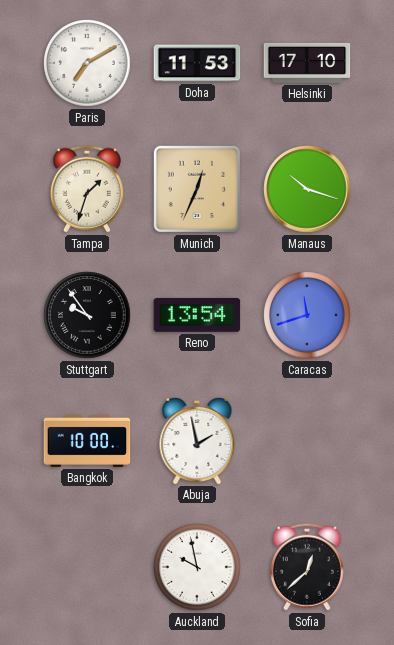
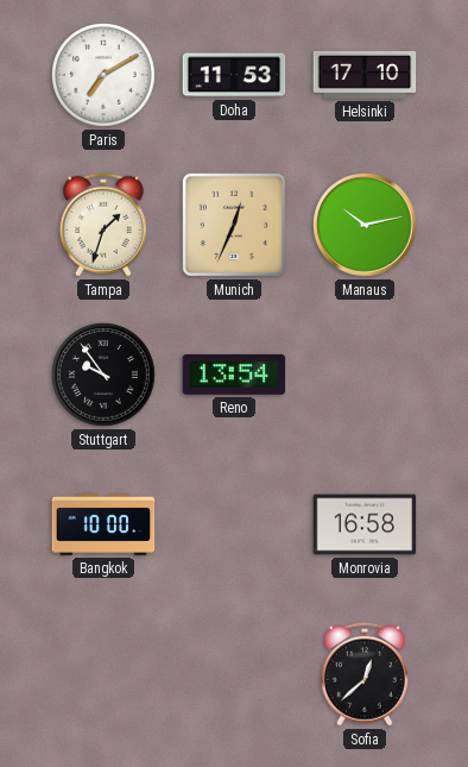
Manaus: 10:18 -> 10:13
Caracas: 11:42 -> none
Abuja: 1:58 -> none
Monrovia: none -> 16:58
Auckland: 9:58 -> none
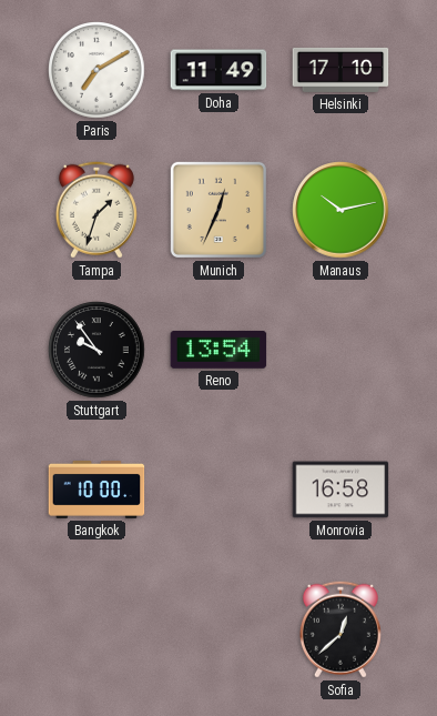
Doha: 11:53 -> 11:49
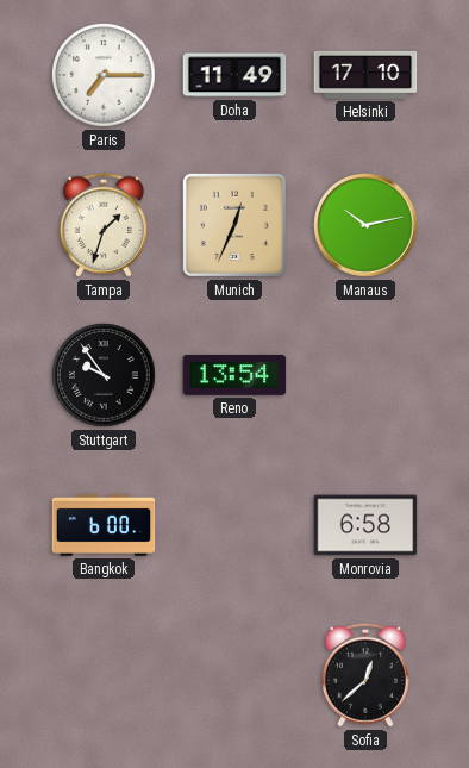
Paris: 7:10 -> 7:15
Bangkok: 10:00 -> 6:00
Monrovia: 16:58 -> 6:58
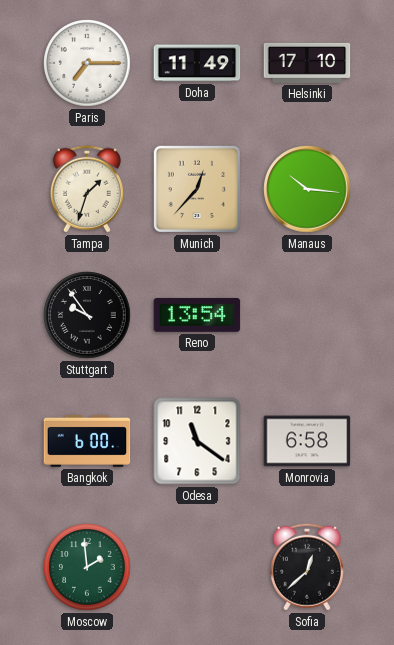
Munich: 12:34 -> 12:37
Manaus: 10:13 -> 10:16
Odesa: none -> 11:21
Moscow: none -> 1:59
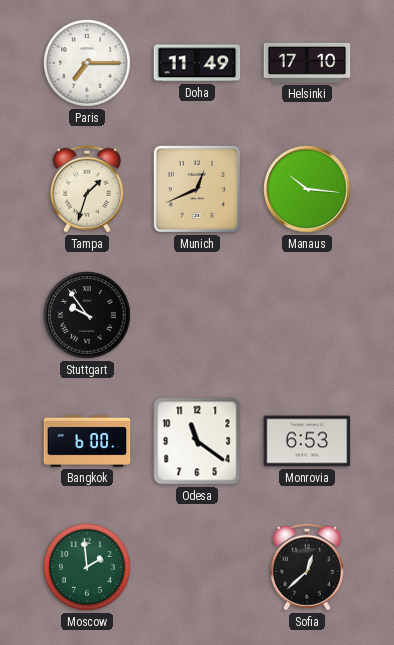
Munich: 12:37 -> 12:41
Reno: 13:54 -> none
Monrovia: 6:58 -> 6:53
